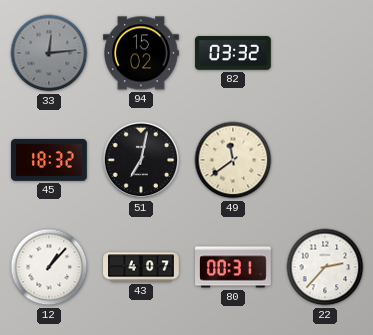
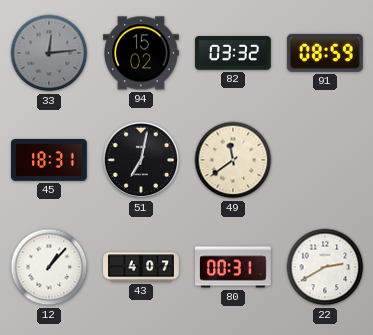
91: none -> 08:59
45: 18:32 -> 18:31
22: 2:37 -> 2:40
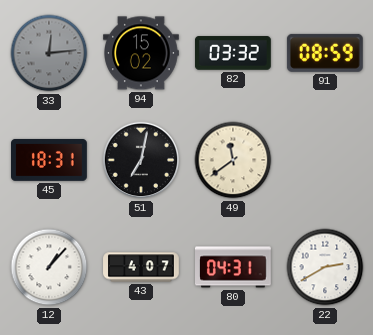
80: 00:31 -> 04:31
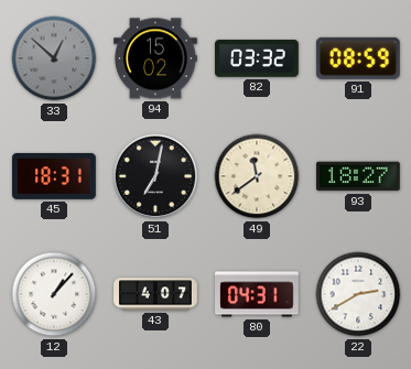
33: 12:14 -> 12:52
93: none -> 18:27
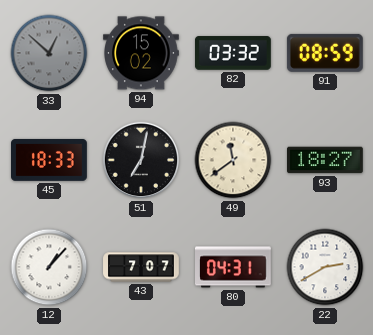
45: 18:31 -> 18:33
43: 4:07 -> 7:07
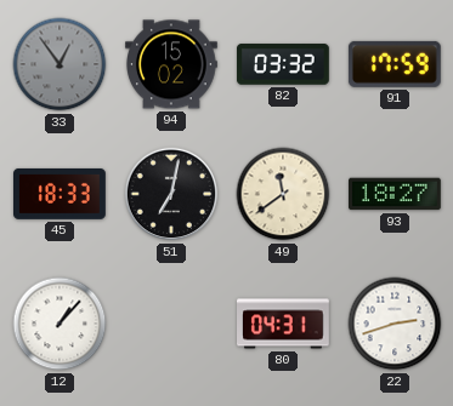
33: 12:52 -> 12:54
91: 08:59 -> 17:59
43: 7:07 -> none
22: 2:40 -> 2:42
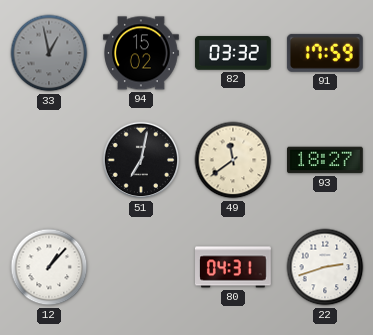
33: 12:54 -> 12:58
45: 18:33 -> none
